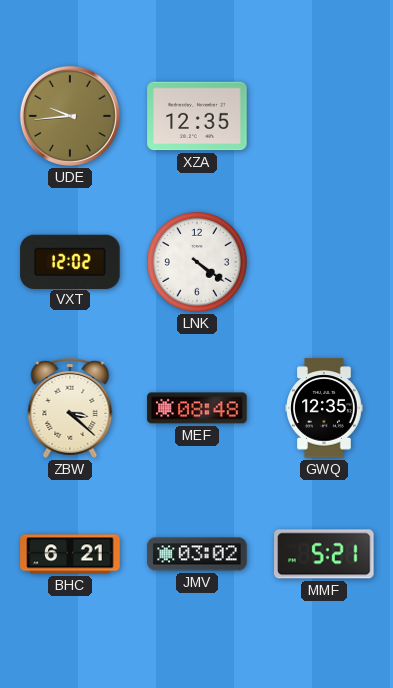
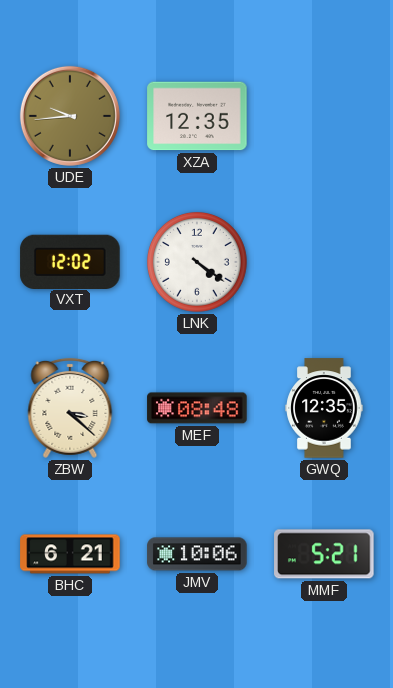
JMV: 03:02 -> 10:06
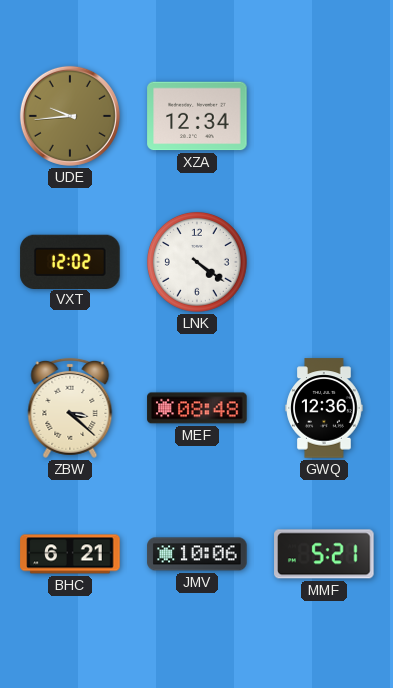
XZA: 12:35 -> 12:34
GWQ: 12:35 -> 12:36
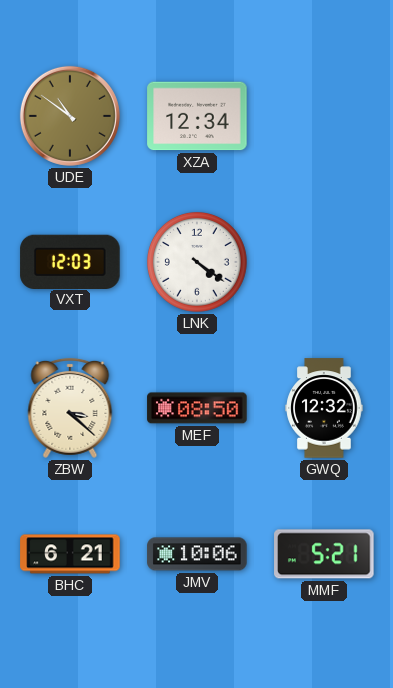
UDE: 9:44 -> 10:51
VXT: 12:02 -> 12:03
MEF: 08:48 -> 08:50
GWQ: 12:36 -> 12:32
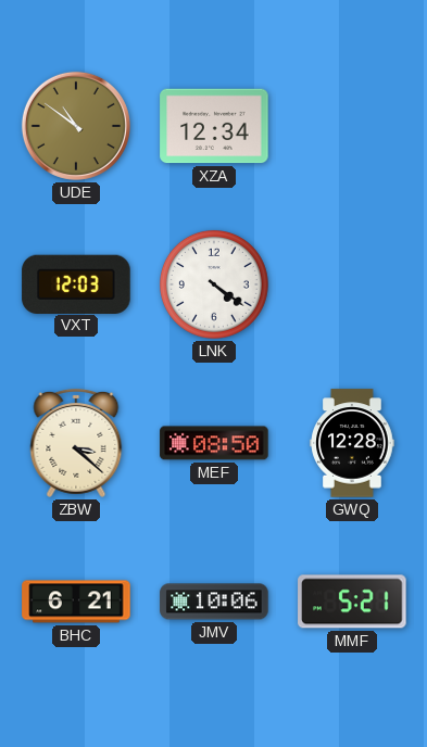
GWQ: 12:32 -> 12:28
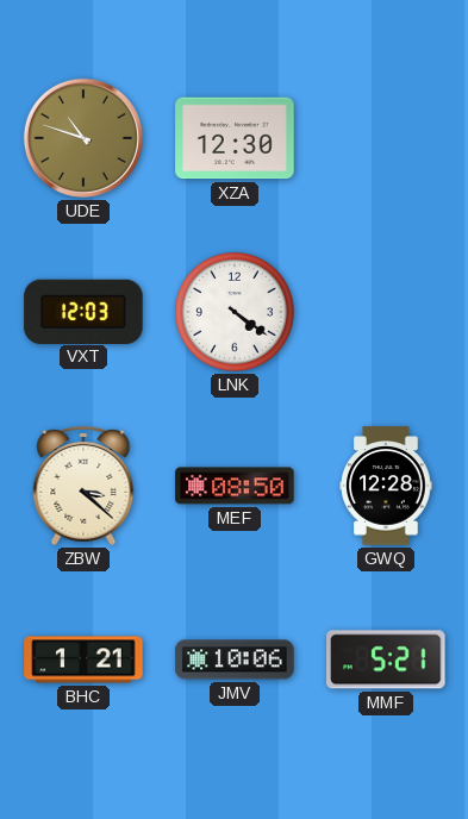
UDE: 10:51 -> 10:48
XZA: 12:34 -> 12:30
BHC: 6:21 -> 1:21
